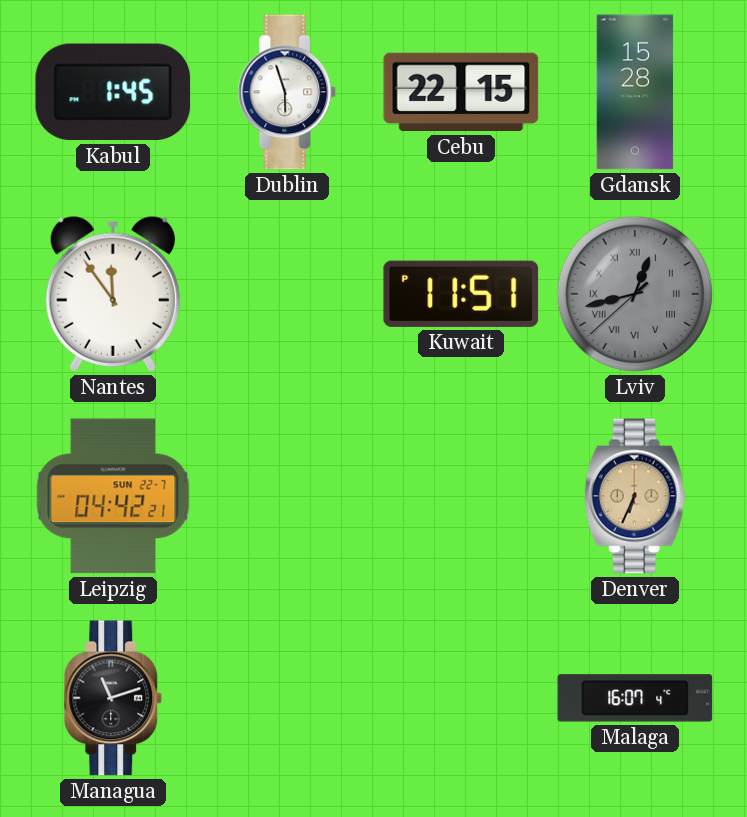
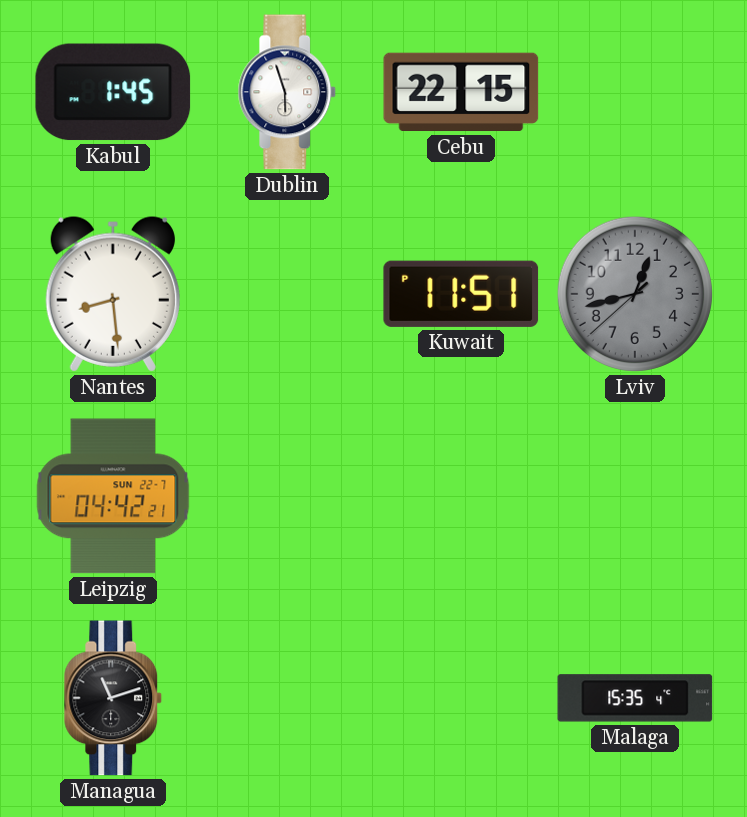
Gdansk: 15:28 -> none
Nantes: 11:54 -> 8:29
Lviv numerals: Roman -> Arabic
Denver: 6:34 -> none
Malaga: 16:07 -> 15:35
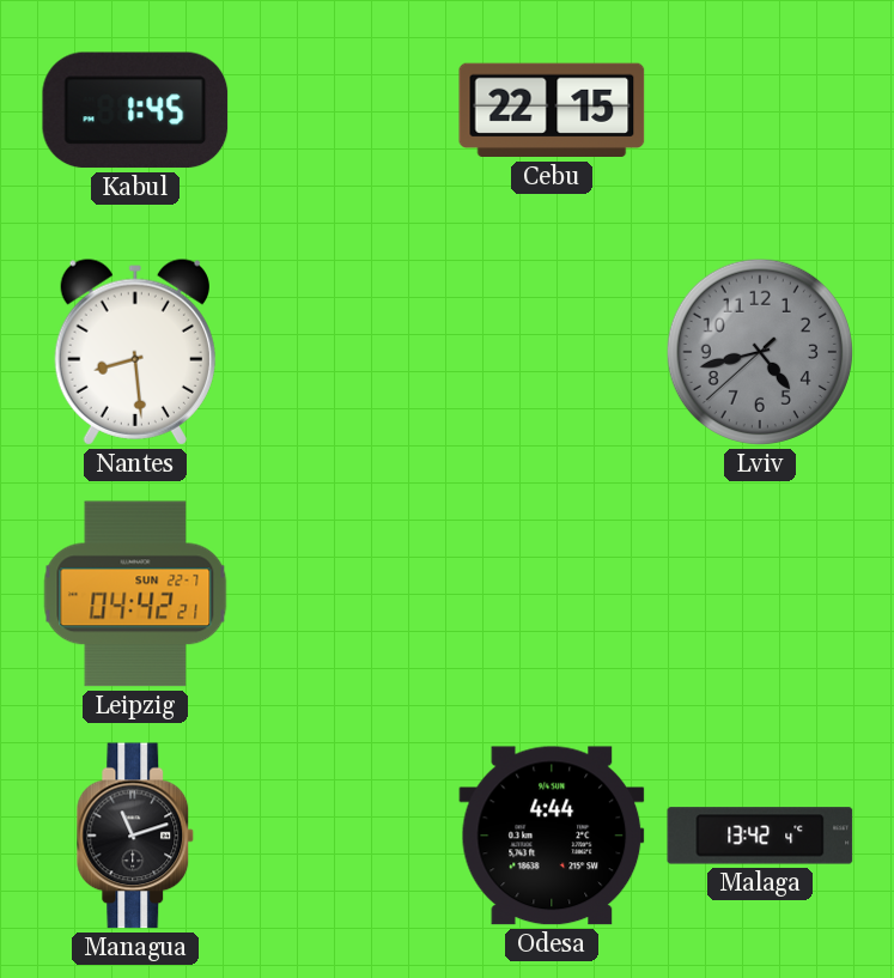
Dublin: 5:57 -> none
Kuwait: 11:51 -> none
Lviv: 12:42 -> 4:42
Odesa: none -> 4:44
Malaga: 15:35 -> 13:42
